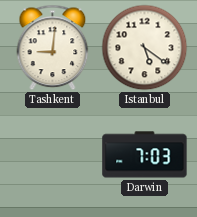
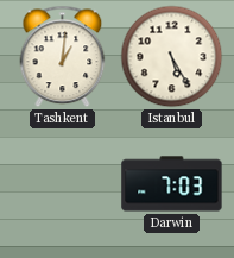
Tashkent: 9:01 -> 1:01
Istanbul: 5:21 -> 5:25
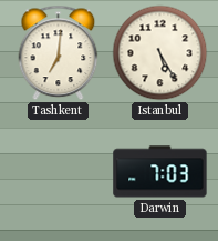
Tashkent: 1:01 -> 7:01
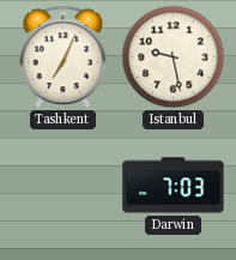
Tashkent: 7:01 -> 7:04
Istanbul: 5:25 -> 9:28
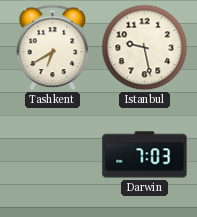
Tashkent: 7:04 -> 6:40
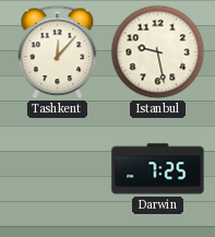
Tashkent: 6:40 -> 12:07
Darwin: 7:03 -> 7:25
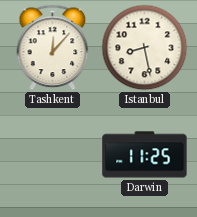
Istanbul: 9:28 -> 8:28
Darwin: 7:25 -> 11:25
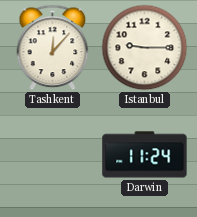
Istanbul: 8:28 -> 9:15
Darwin: 11:25 -> 11:24
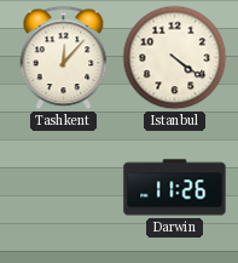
Istanbul: 9:15 -> 4:21
Darwin: 11:24 -> 11:26
